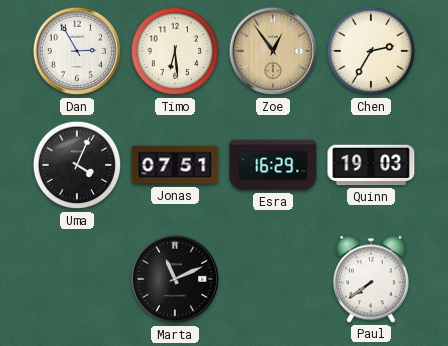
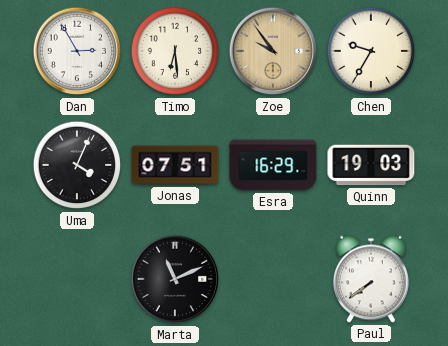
Zoe: 12:54 -> 9:54
Chen: 2:35 -> 9:35
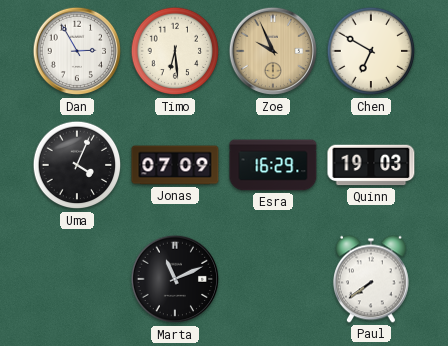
Zoe: 9:54 -> 9:56
Chen: 9:35 -> 6:50
Jonas: 07:51 -> 07:09
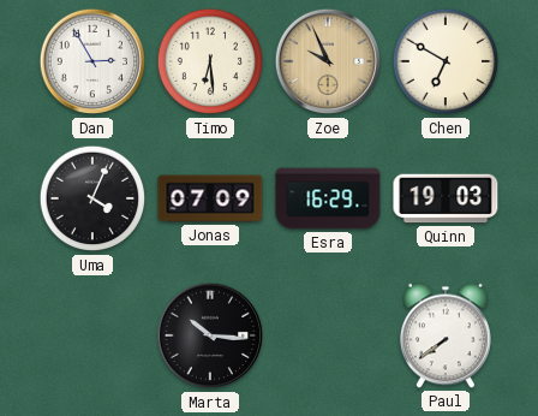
Marta: 11:11 -> 10:16
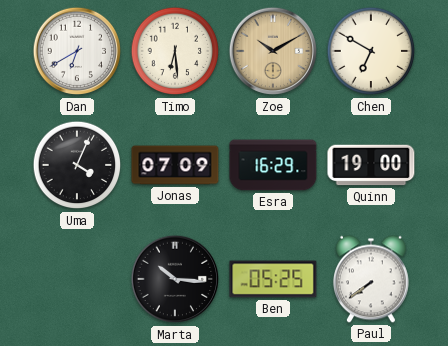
Dan: 2:55 -> 6:40
Zoe: 9:56 -> 10:10
Quinn: 19:03 -> 19:00
Ben: none -> 05:25
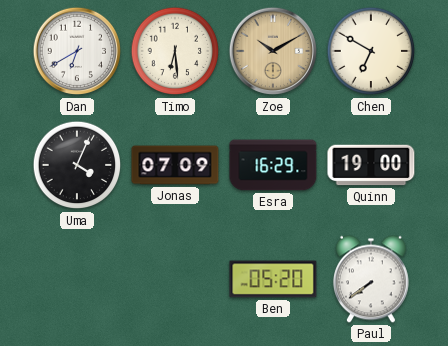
Marta: 10:16 -> none
Ben: 05:25 -> 05:20
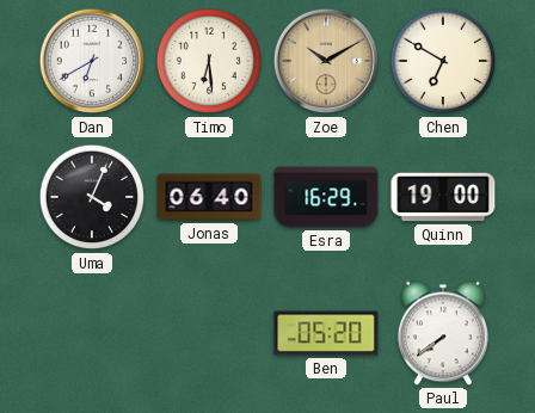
Jonas: 07:09 -> 06:40
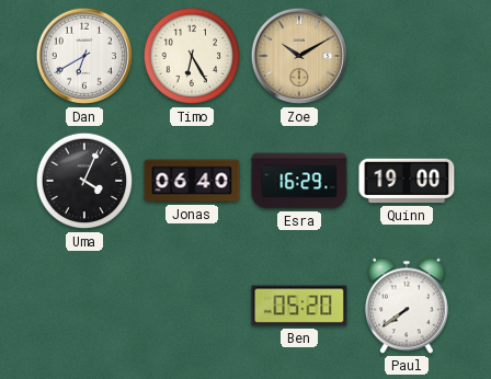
Timo: 6:29 -> 6:25
Chen: 6:50 -> none
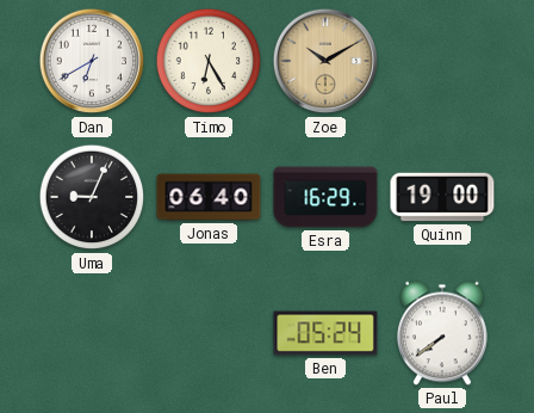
Uma: 4:04 -> 9:04
Ben: 05:20 -> 05:24
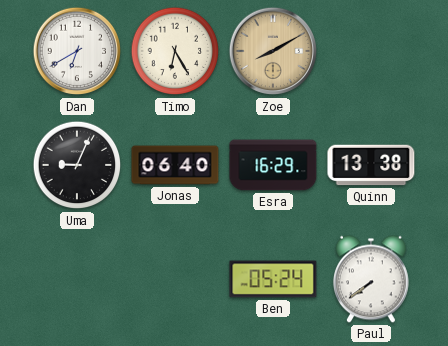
Zoe: 10:10 -> 8:10
Quinn: 19:00 -> 13:38
